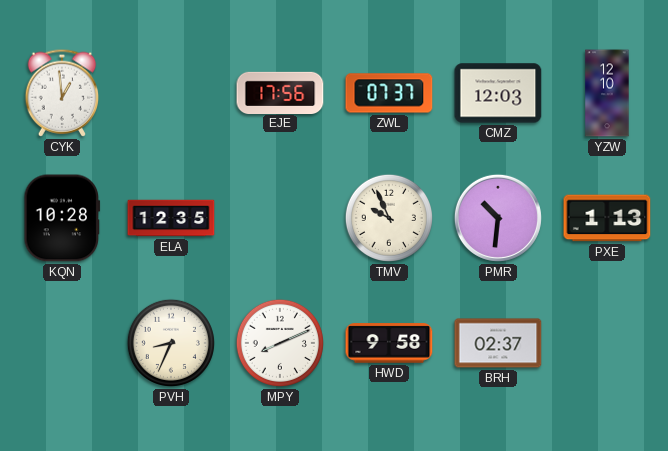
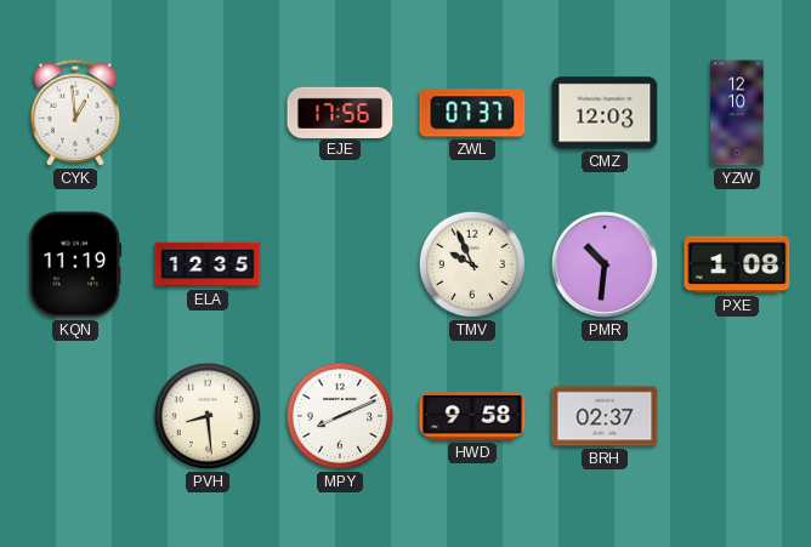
KQN: 10:28 -> 11:19
PXE: 1:13 -> 1:08
PVH: 8:34 -> 8:29
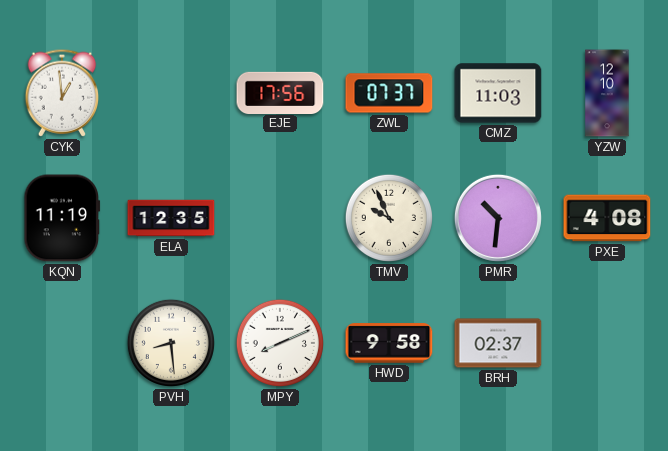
CMZ: 12:03 -> 11:03
PXE: 1:08 -> 4:08
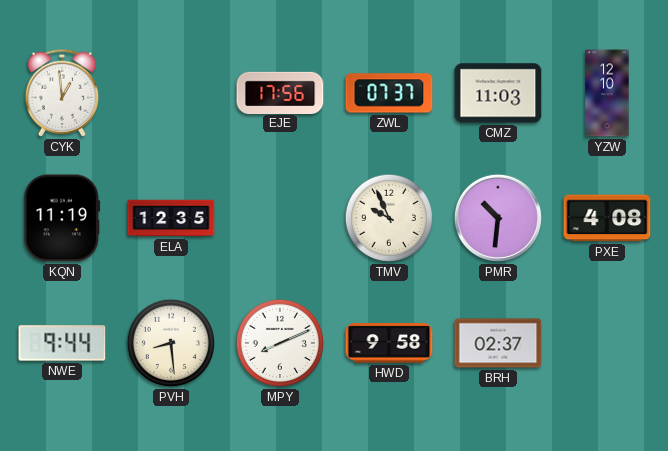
NWE: none -> 9:44
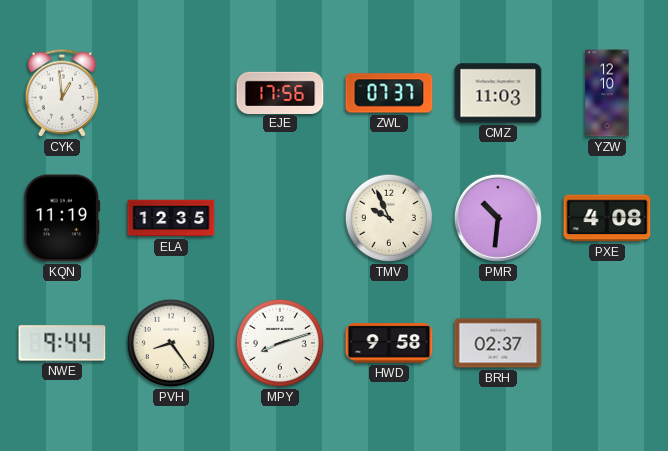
PVH: 8:29 -> 8:24
MPY: 8:11 -> 8:12
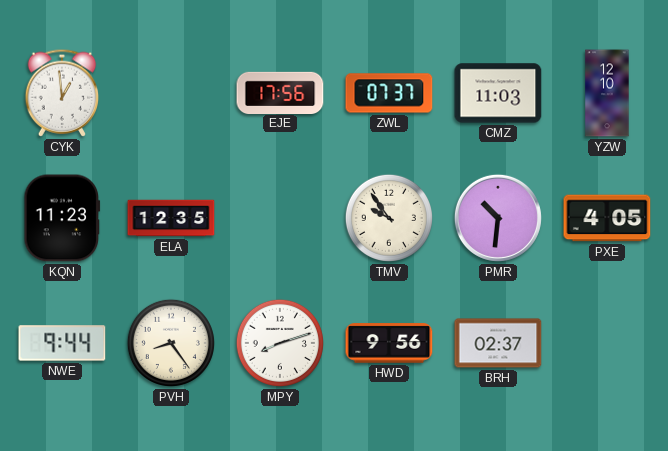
KQN: 11:19 -> 11:23
TMV: 9:56 -> 9:54
PXE: 4:08 -> 4:05
HWD: 9:58 -> 9:56
